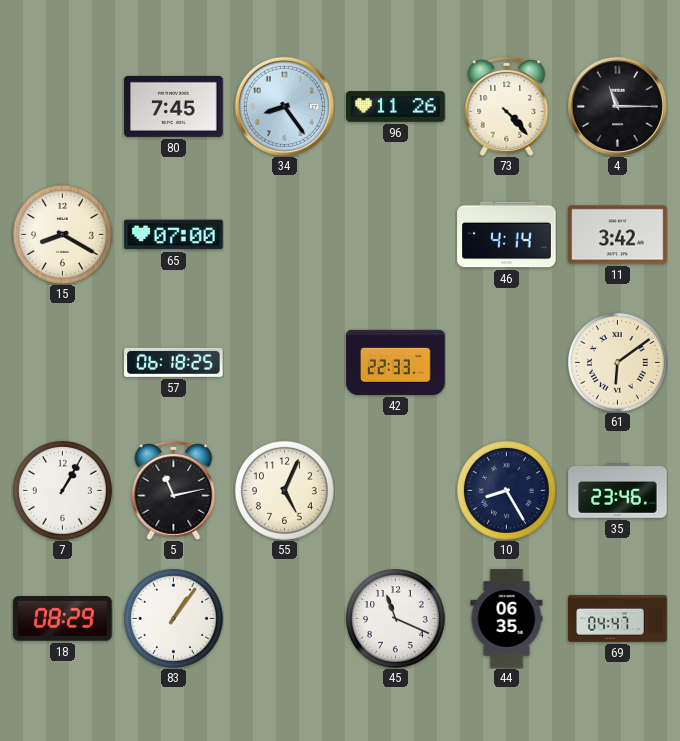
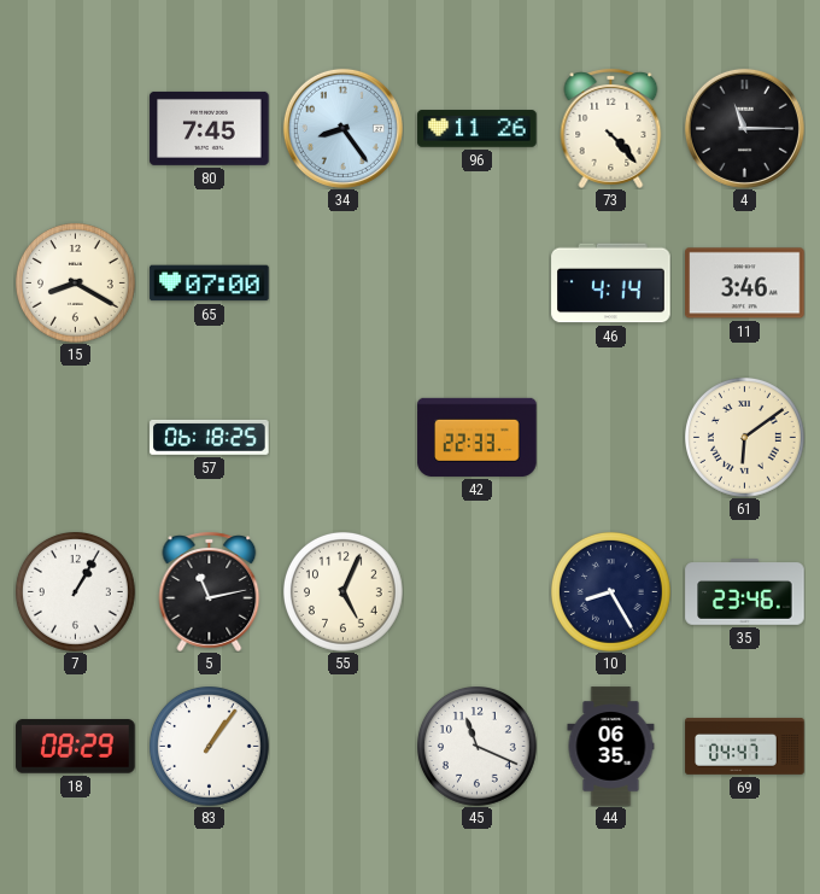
11: 3:42 -> 3:46
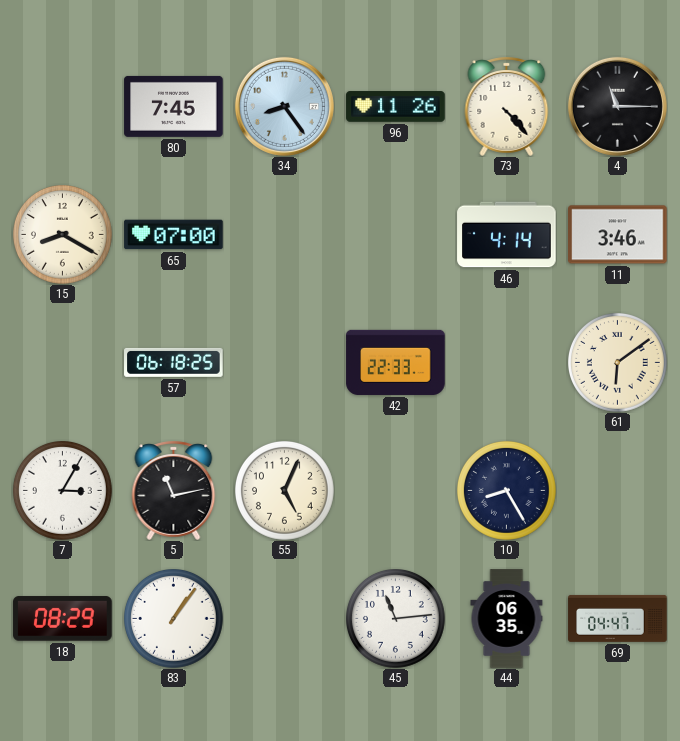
7: 1:05 -> 3:05
35: 23:46 -> none
45: 11:19 -> 11:14
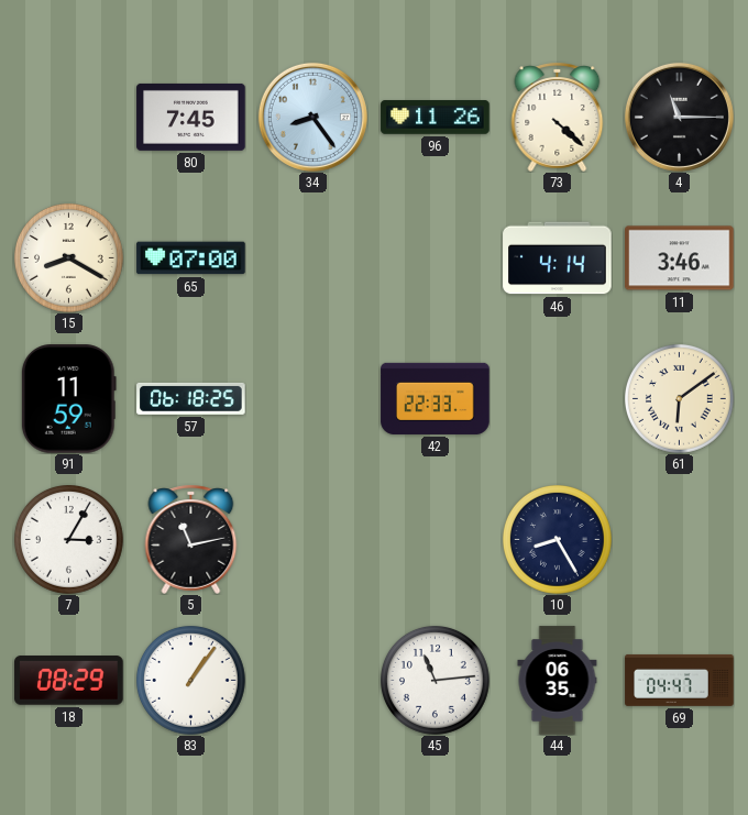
73: 4:23 -> 4:22
91: none -> 11:59
55: 5:04 -> none
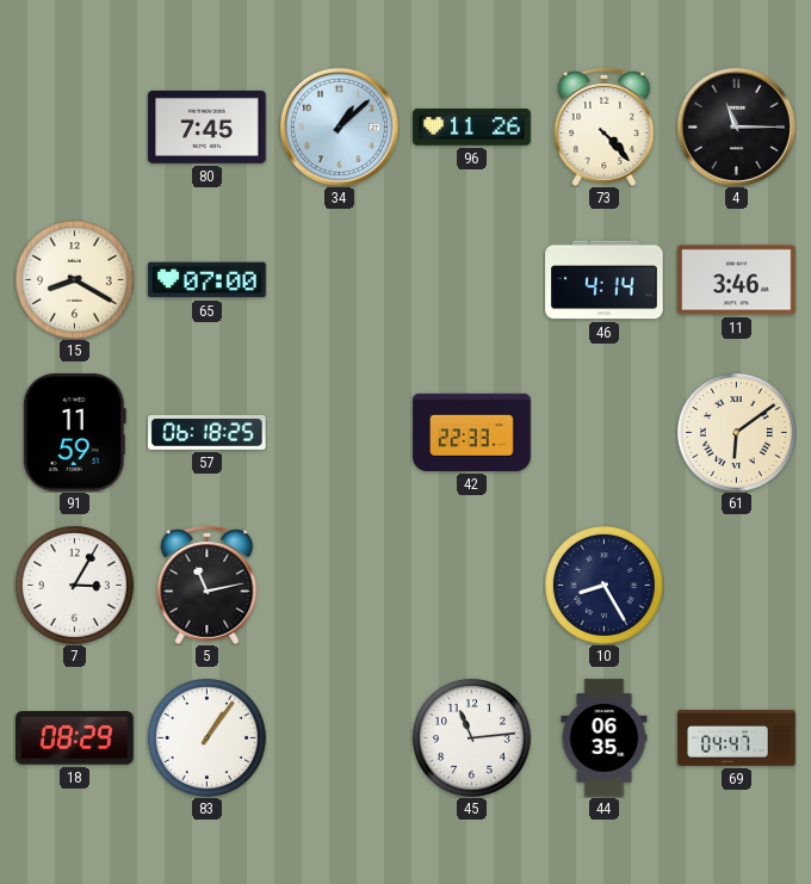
34: 8:24 -> 1:08
73: 4:22 -> 4:23
